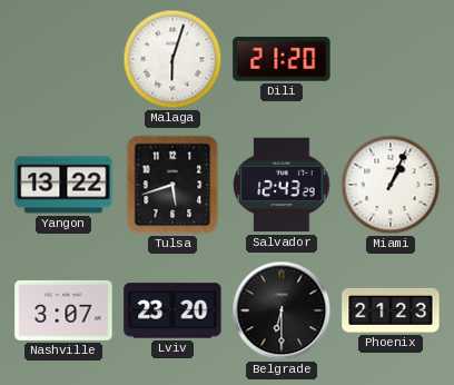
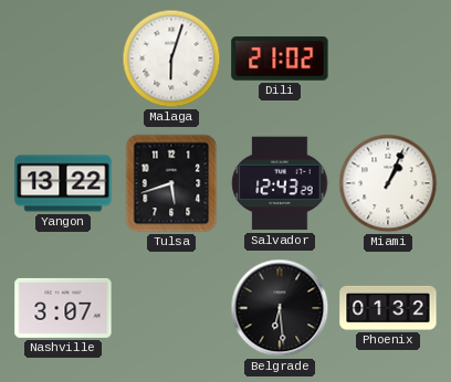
Dili: 21:20 -> 21:02
Lviv: 23:20 -> none
Belgrade: 6:30 -> 6:29
Phoenix: 21:23 -> 01:32
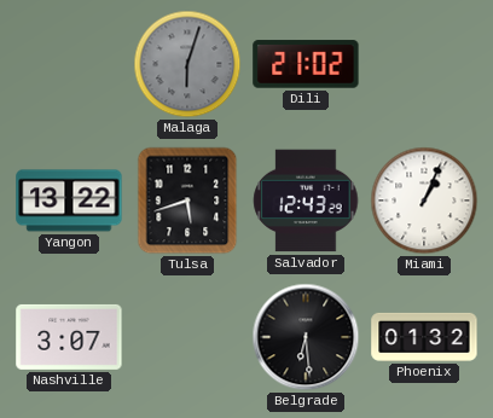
Malaga dial: white -> grey
